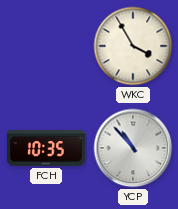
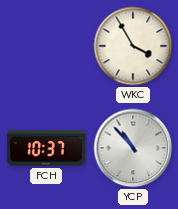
FCH: 10:35 -> 10:37
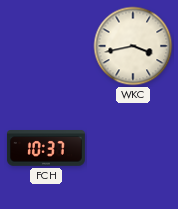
WKC: 3:55 -> 3:43
YCP: 10:53 -> none
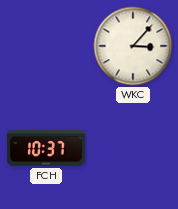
WKC: 3:43 -> 3:07
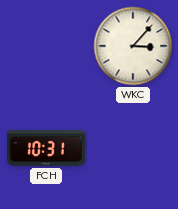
FCH: 10:37 -> 10:31
